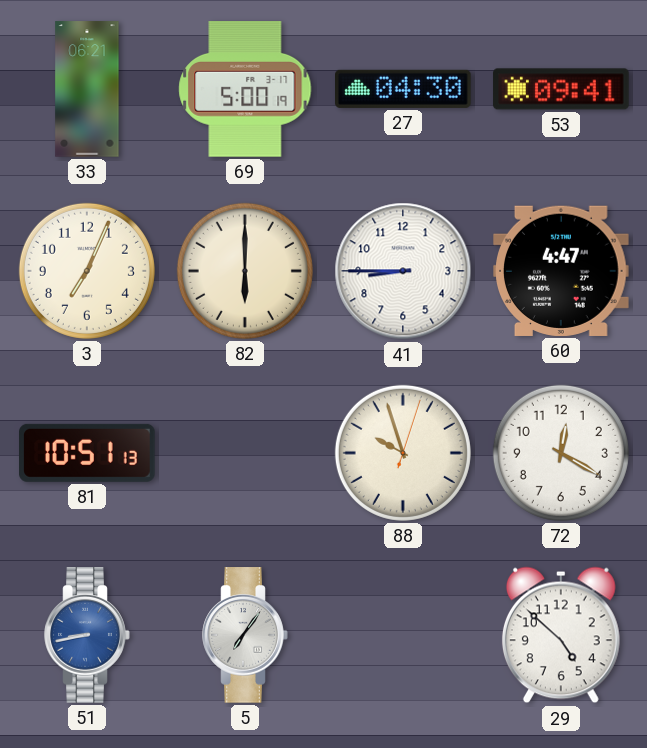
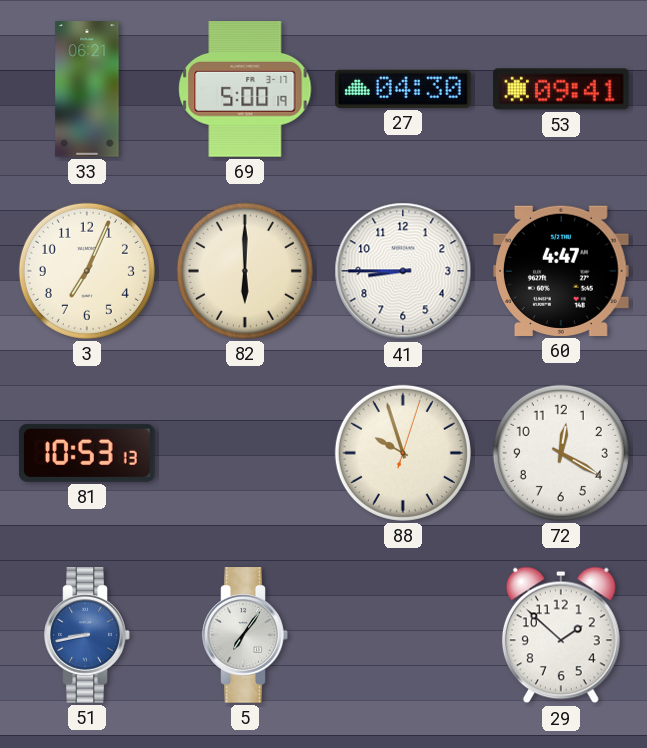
81: 10:51 -> 10:53
29: 4:52 -> 1:52
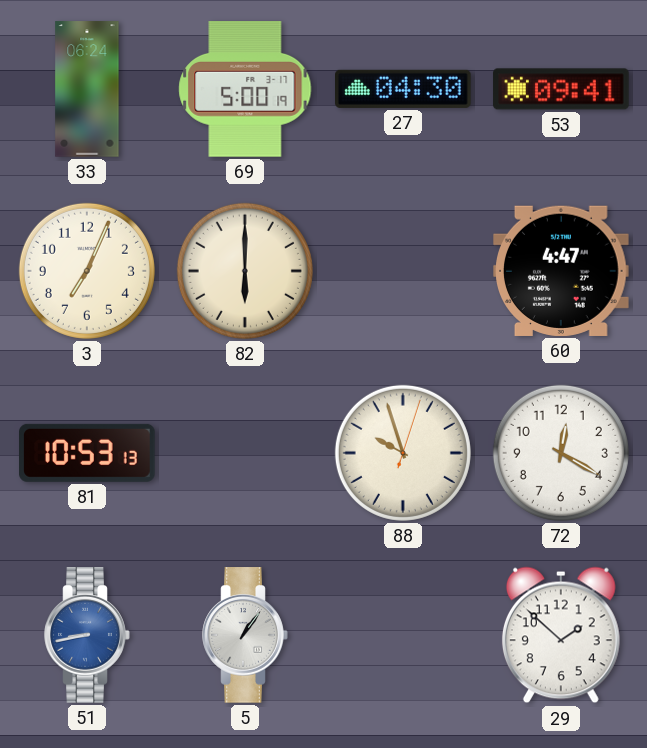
33: 06:21 -> 06:24
41: 8:45 -> none
5: 7:06 -> 1:06
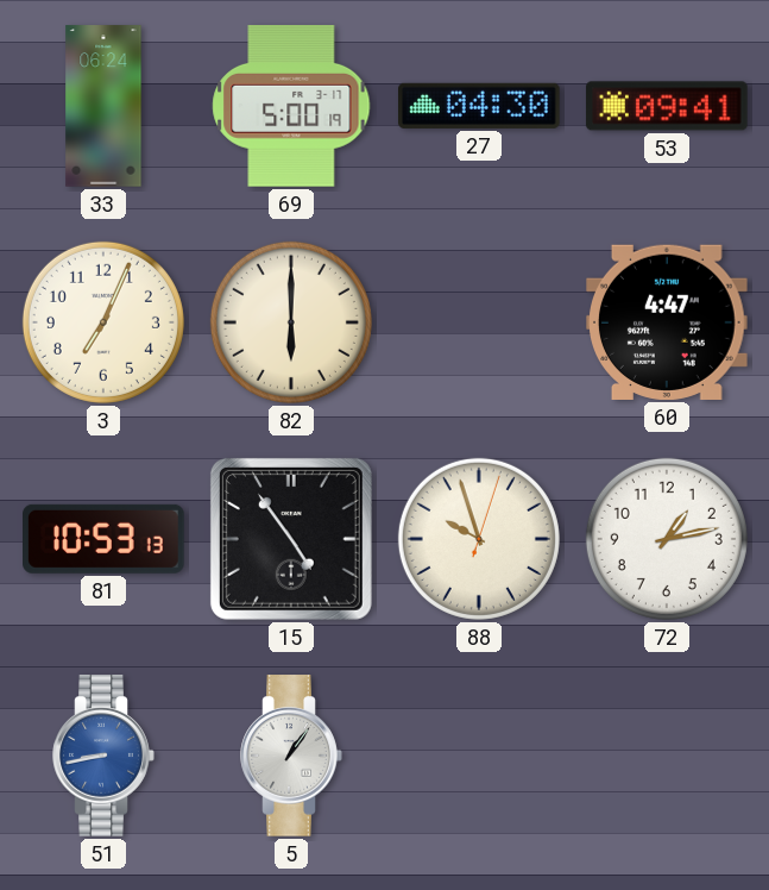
15: none -> 4:54
72: 12:20 -> 1:13
29: 1:52 -> none
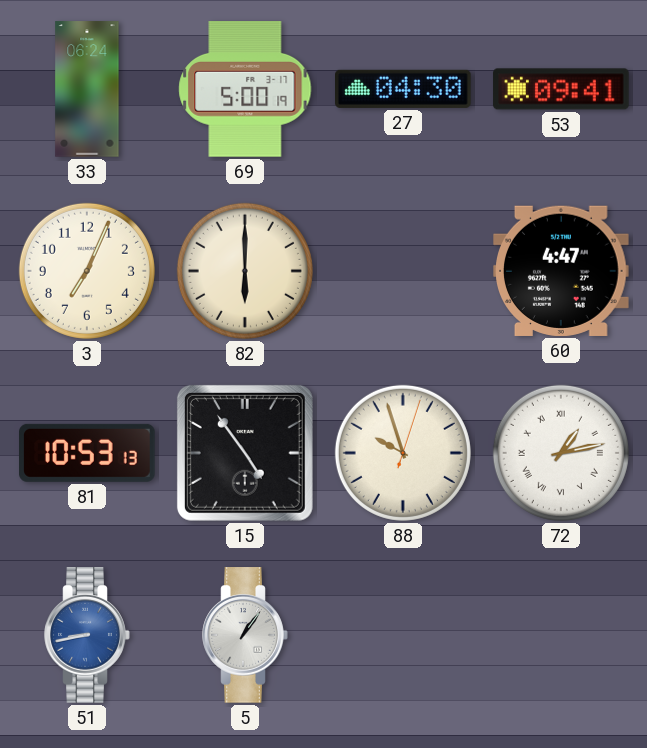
72 numerals: Arabic -> Roman
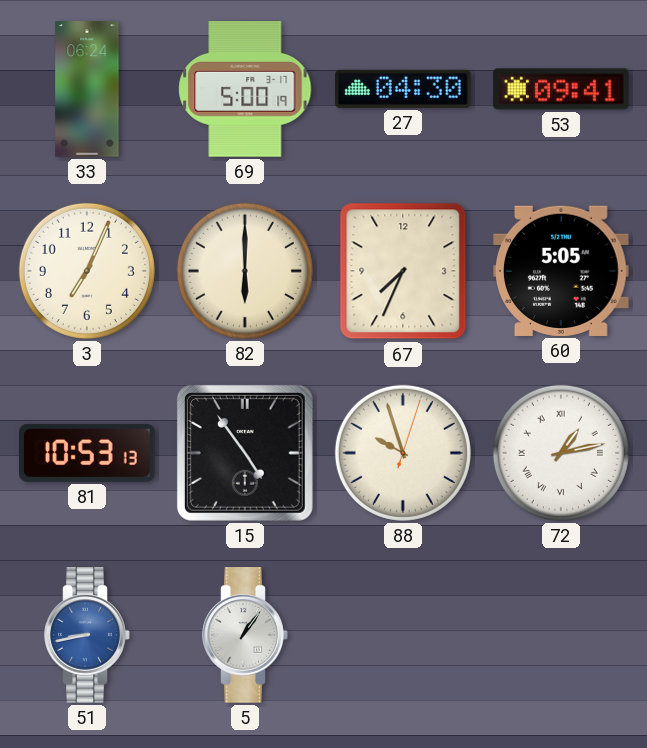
67: none -> 7:34
60: 4:47 -> 5:05
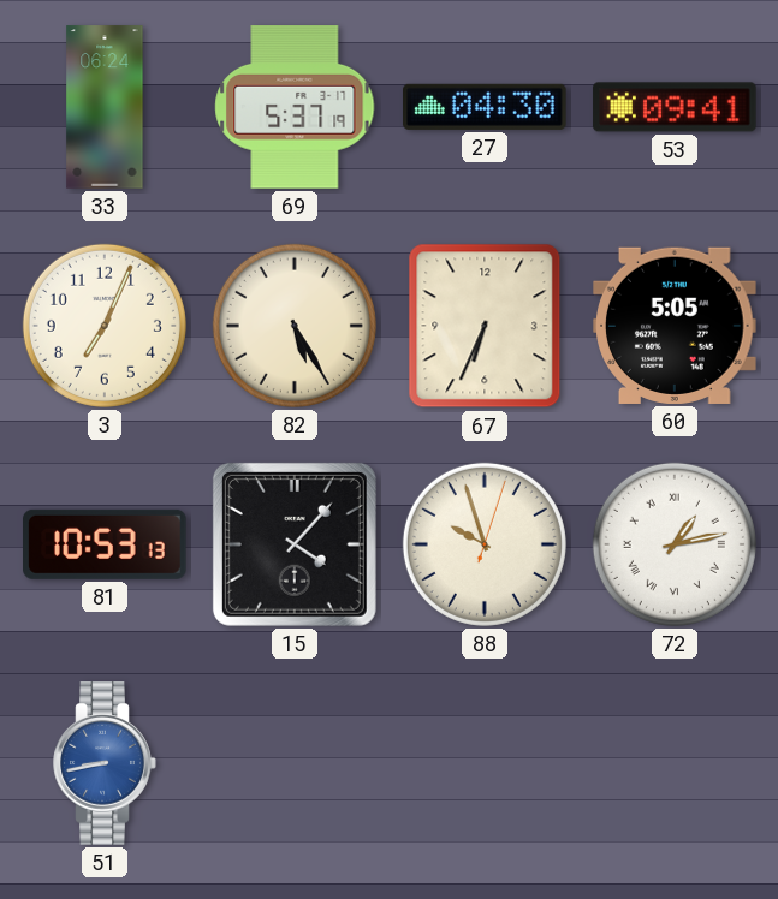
69: 5:00 -> 5:37
82: 6:00 -> 5:25
67: 7:34 -> 6:34
15: 4:54 -> 4:07
5: 1:06 -> none
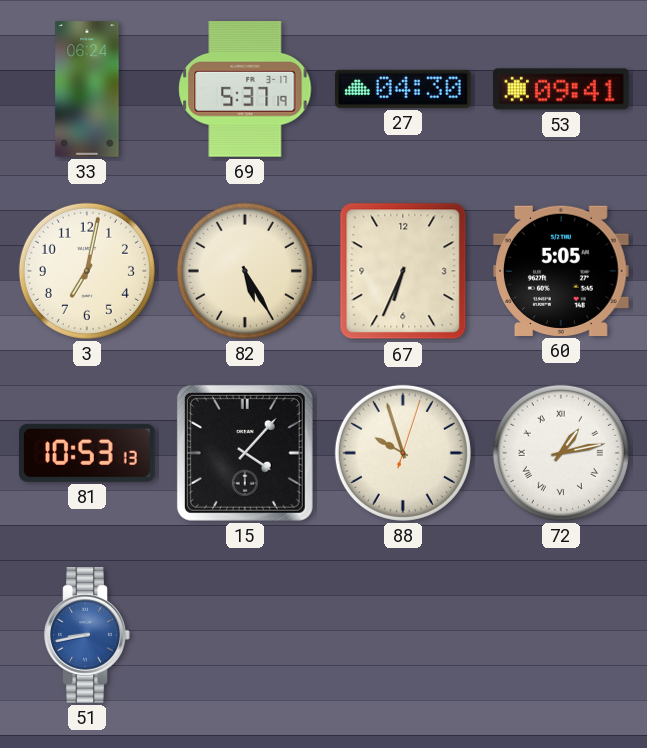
3: 7:04 -> 7:02
